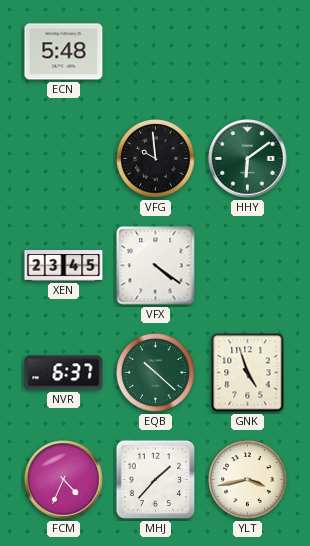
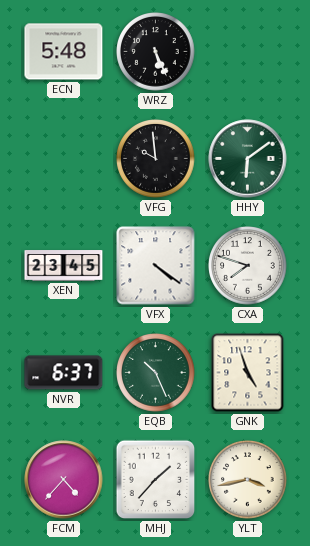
WRZ: none -> 5:26
CXA: none -> 7:48
EQB: 10:22 -> 10:26
FCM: 4:34 -> 4:37
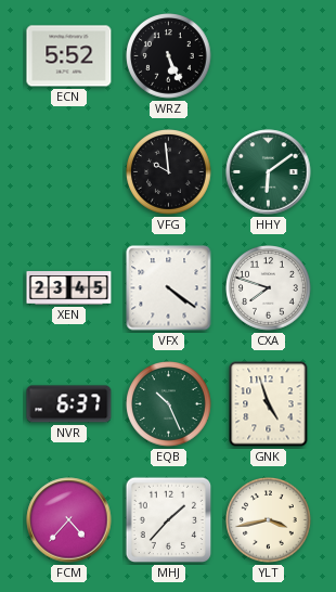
ECN: 5:48 -> 5:52
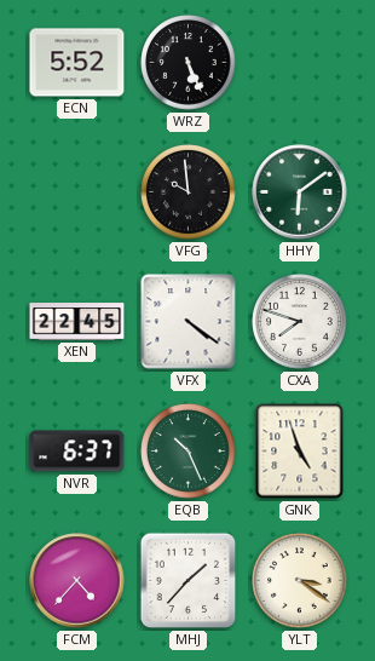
XEN: 23:45 -> 22:45
YLT: 3:43 -> 3:21
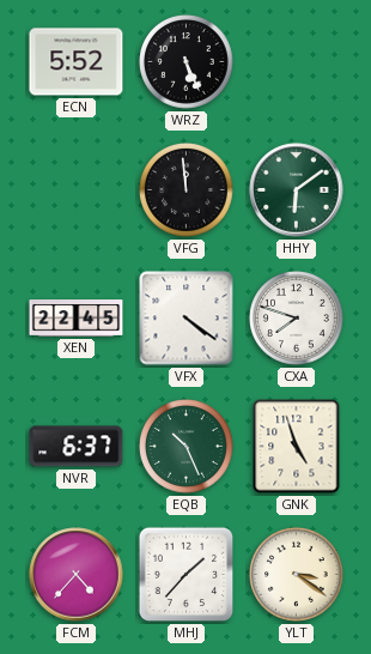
VFG: 9:59 -> 11:59
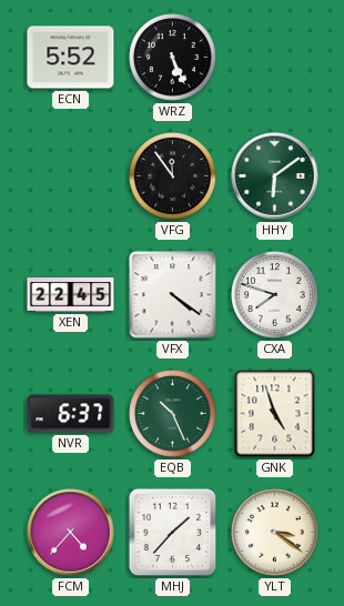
VFG: 11:59 -> 11:54
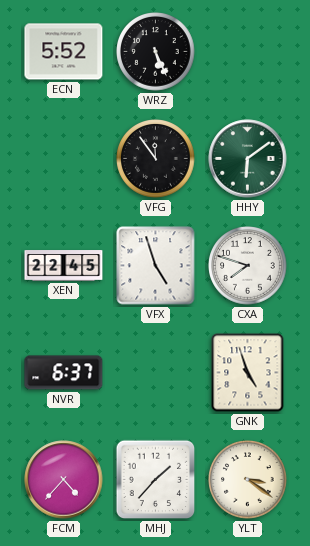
VFX: 4:21 -> 4:57
EQB: 10:26 -> none
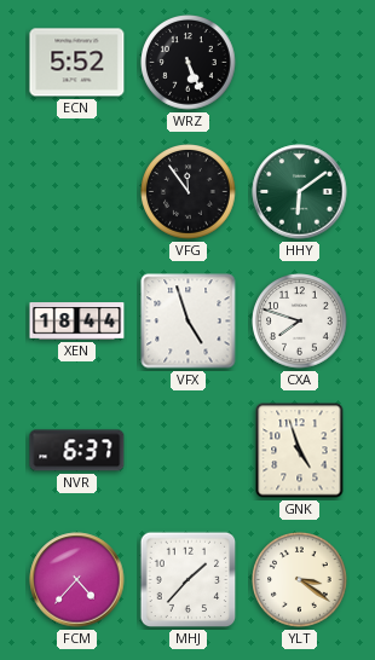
XEN: 22:45 -> 18:44
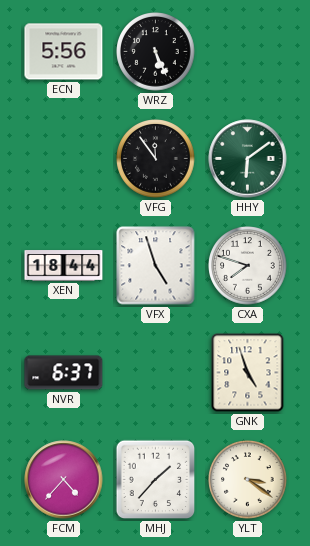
ECN: 5:52 -> 5:56
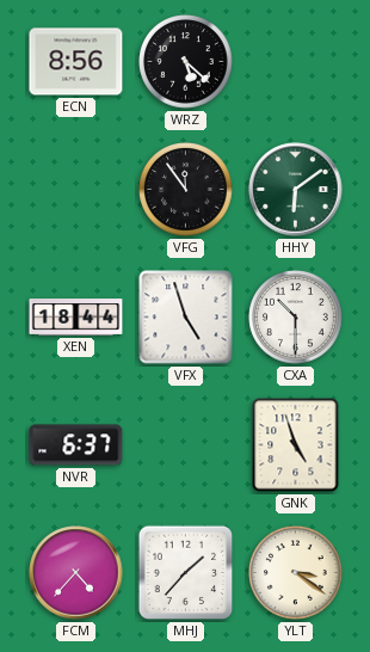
ECN: 5:56 -> 8:56
WRZ: 5:26 -> 5:22
CXA: 7:48 -> 10:30
